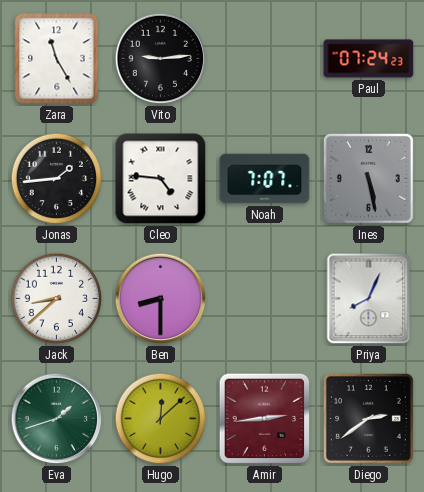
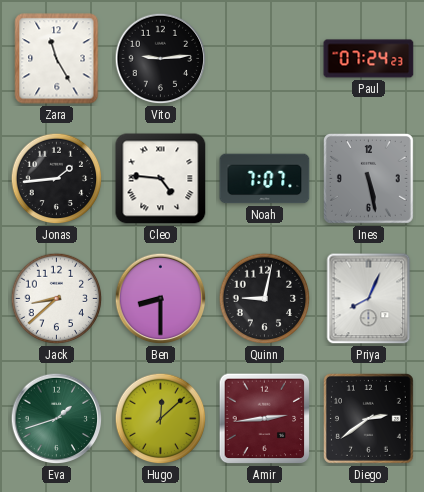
Quinn: none -> 9:02
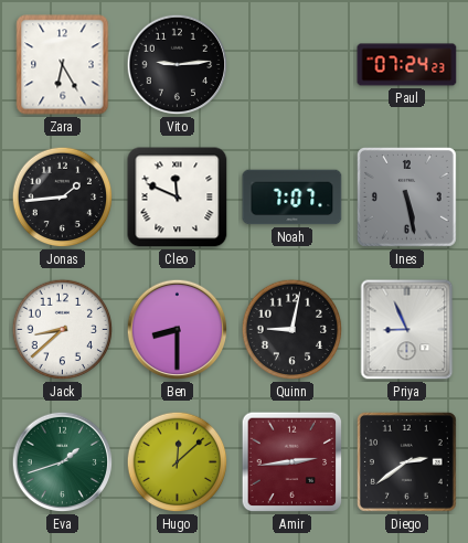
Zara: 11:25 -> 6:25
Cleo: 4:46 -> 11:49
Priya: 8:04 -> 8:56
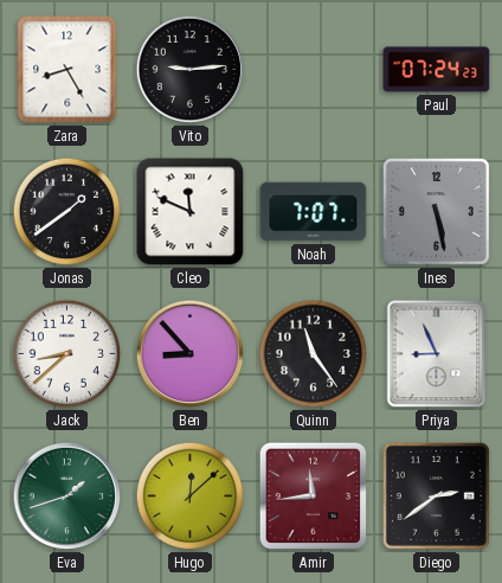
Zara: 6:25 -> 8:25
Jonas: 1:44 -> 1:39
Ben: 8:30 -> 8:53
Quinn: 9:02 -> 11:24
Amir: 2:44 -> 11:44
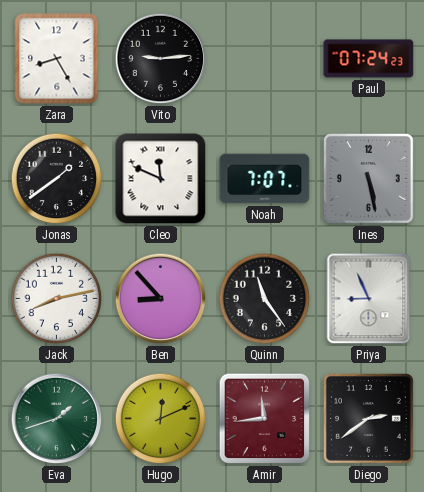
Jack: 8:38 -> 8:13
Hugo: 12:08 -> 12:11
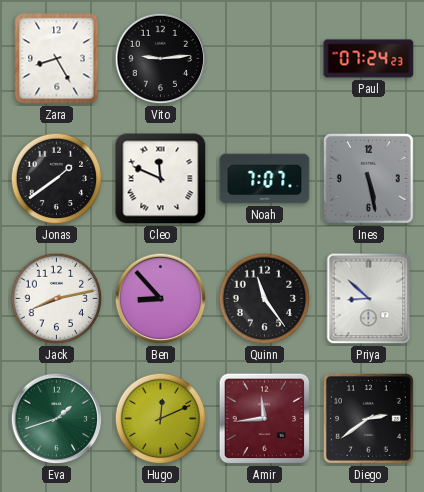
Priya: 8:56 -> 8:52
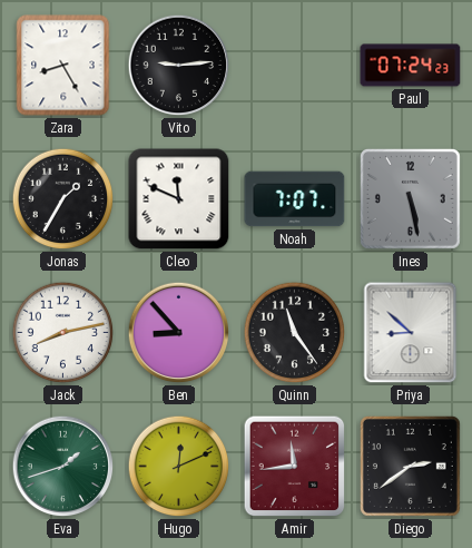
Jonas: 1:39 -> 1:35
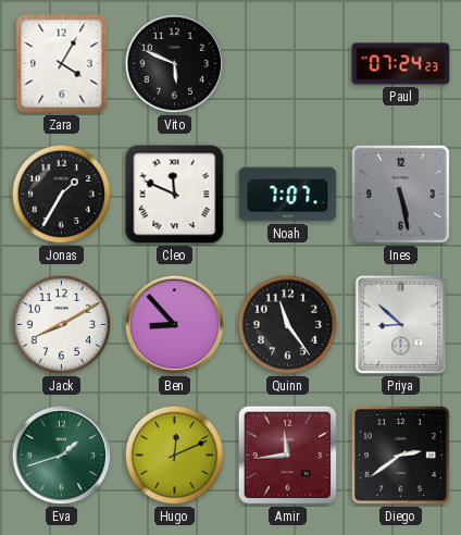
Zara: 8:25 -> 4:05
Vito: 9:14 -> 5:49
Jack: 8:13 -> 8:10
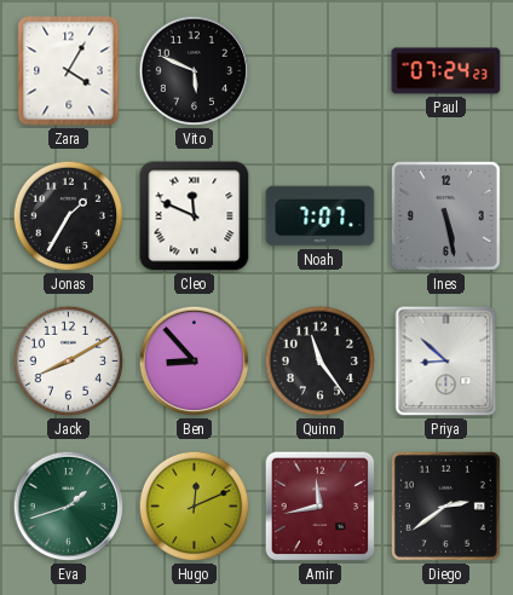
Amir: 11:44 -> 11:43
